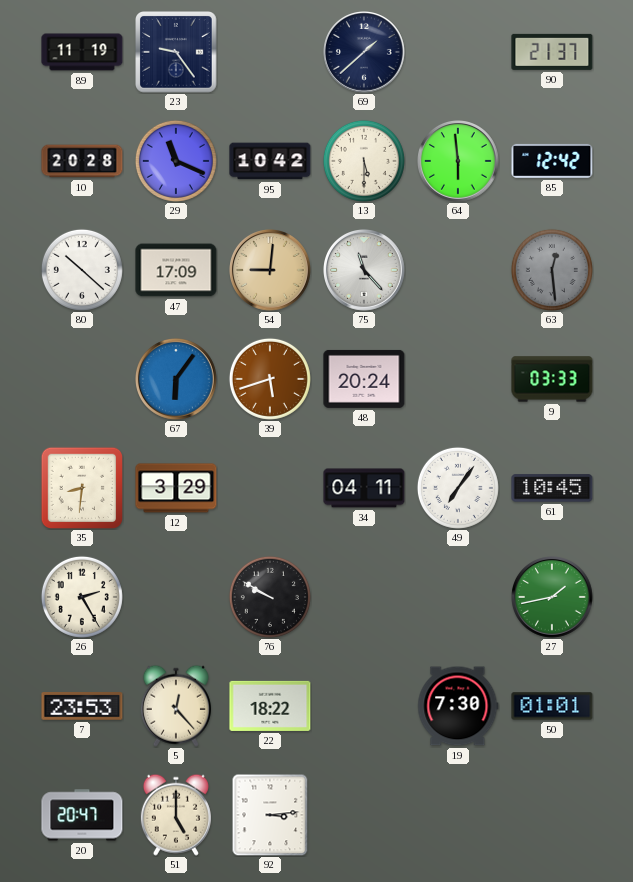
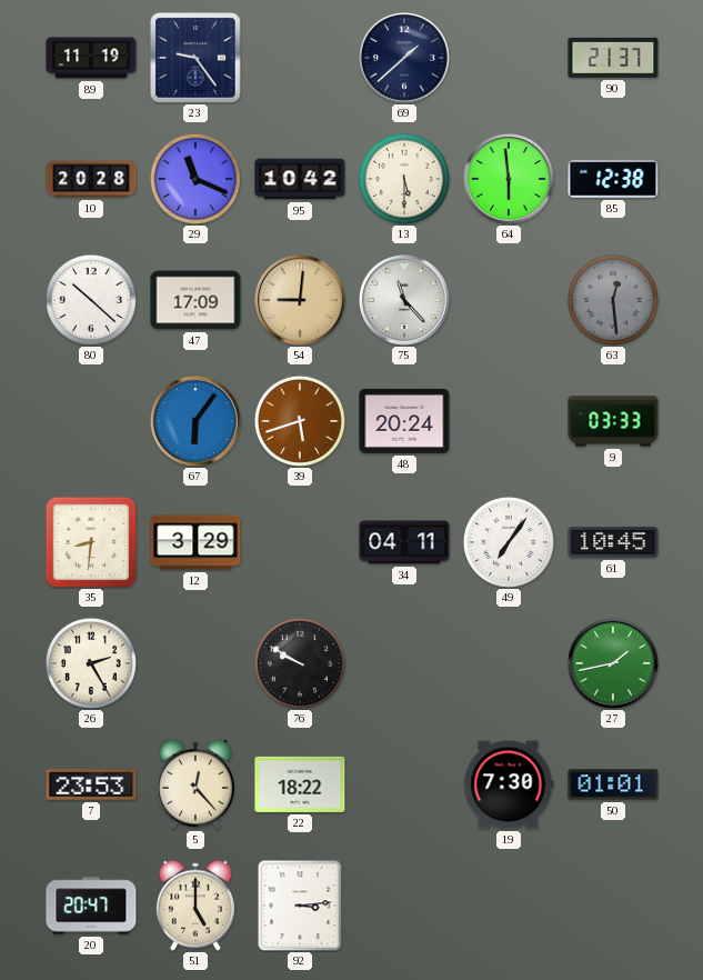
85: 12:42 -> 12:38
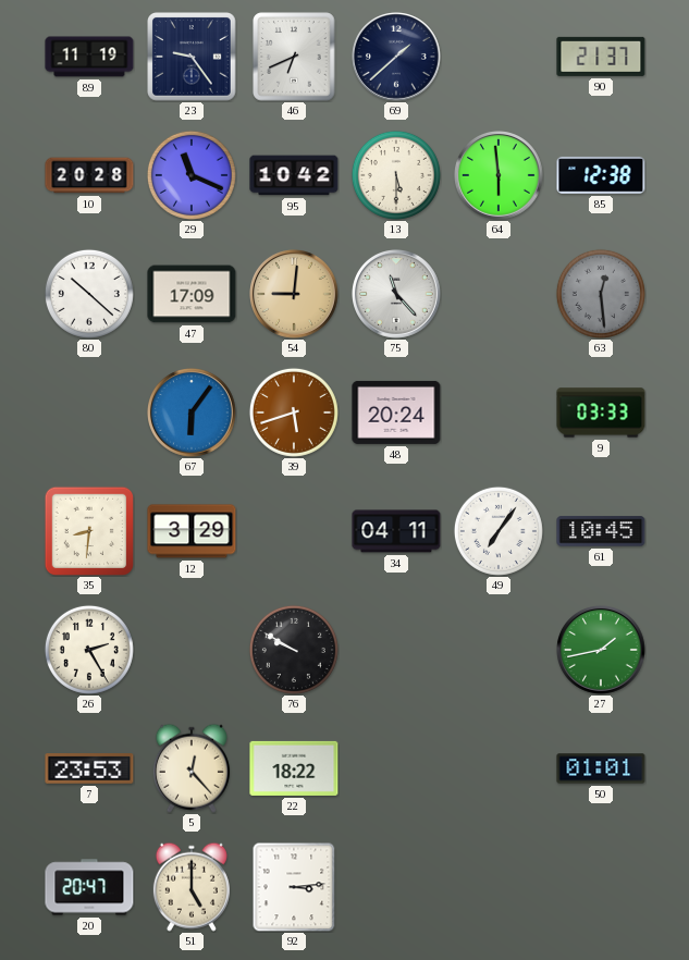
46: none -> 6:41
19: 7:30 -> none
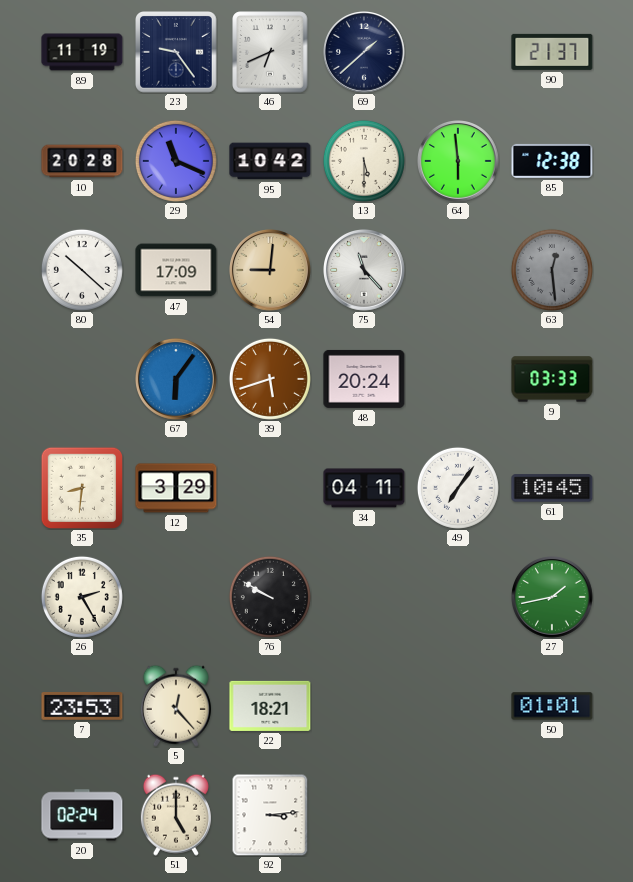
22: 18:22 -> 18:21
20: 20:47 -> 02:24
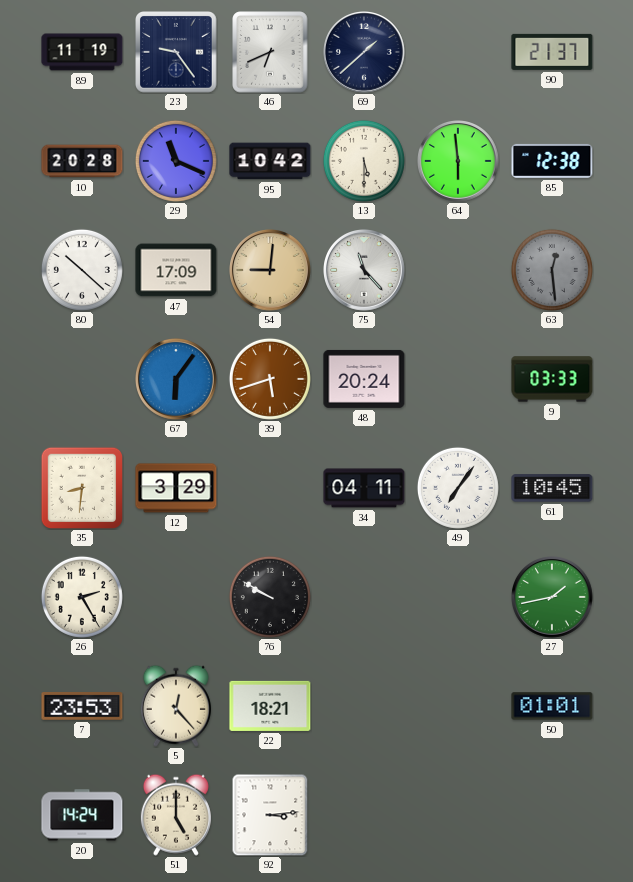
20: 02:24 -> 14:24
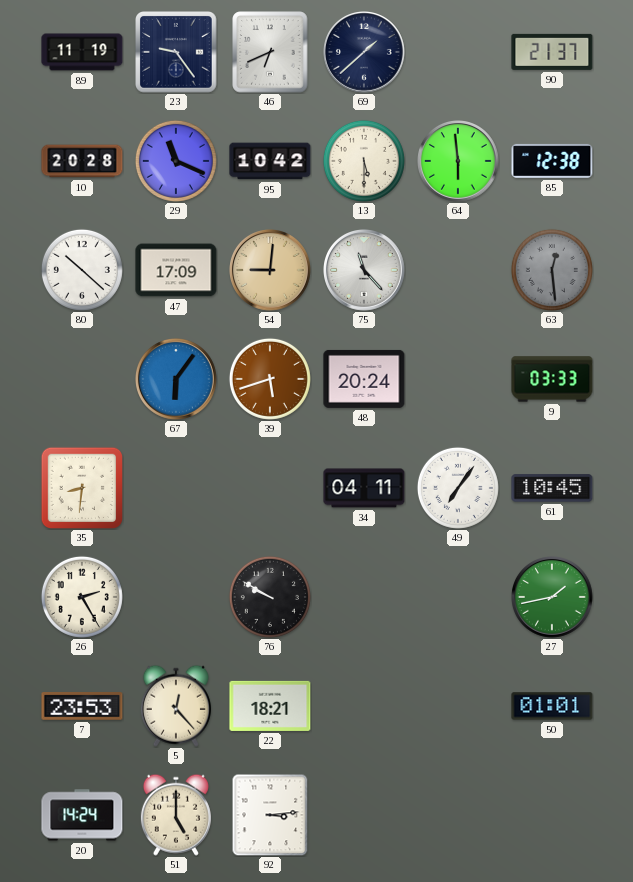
12: 3:29 -> none
